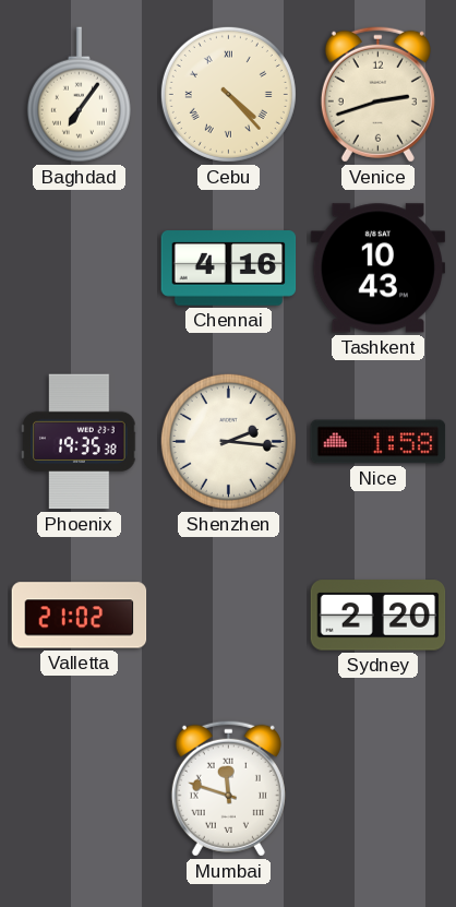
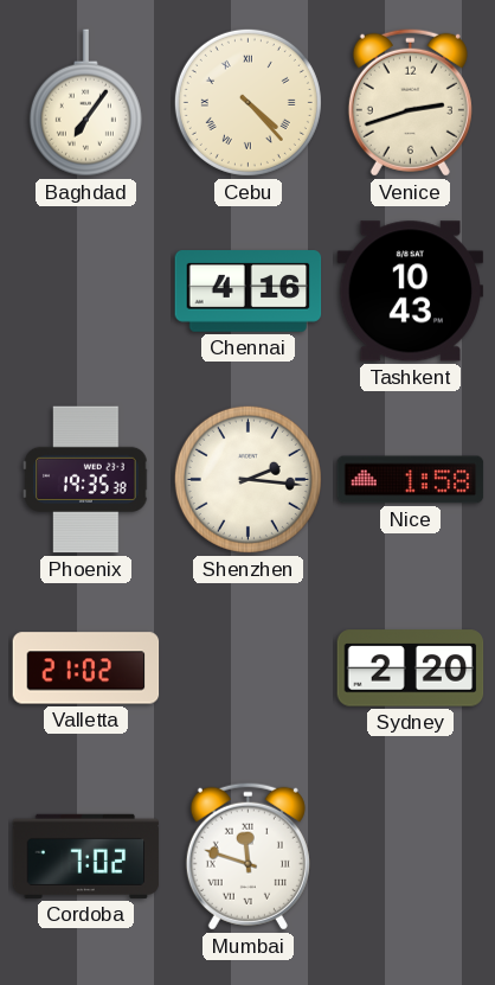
Cordoba: none -> 7:02
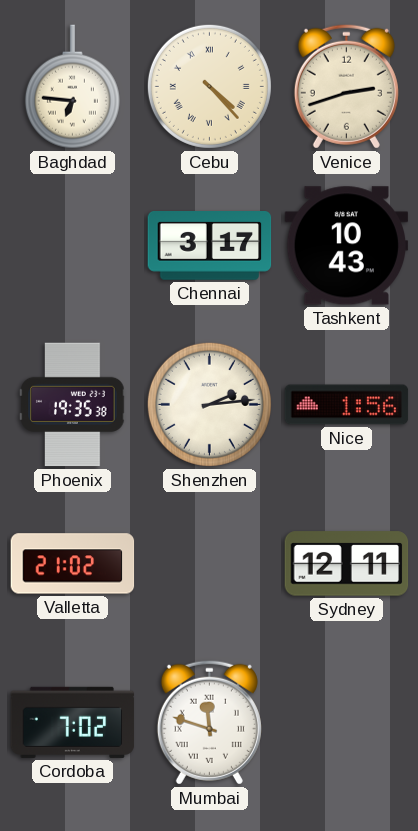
Baghdad: 7:06 -> 6:46
Chennai: 4:16 -> 3:17
Shenzhen: 2:16 -> 2:14
Nice: 1:58 -> 1:56
Sydney: 2:20 -> 12:11
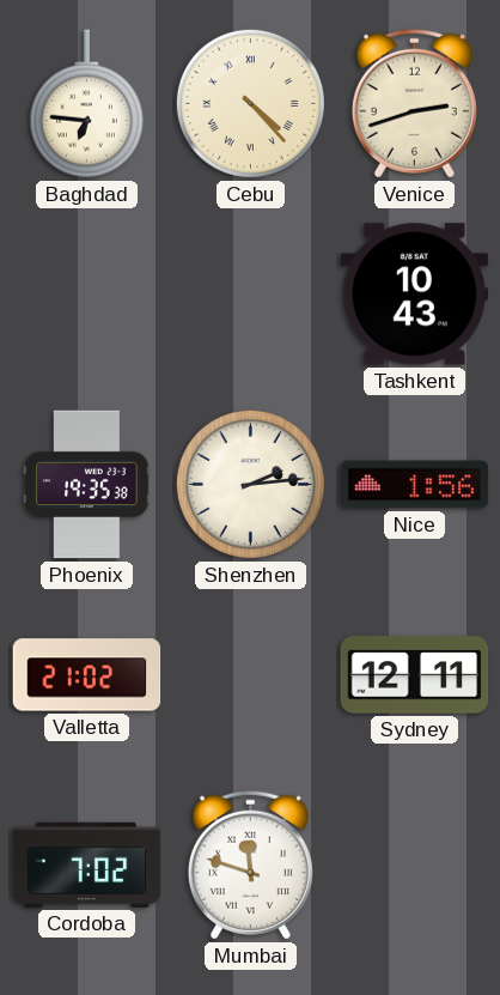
Chennai: 3:17 -> none
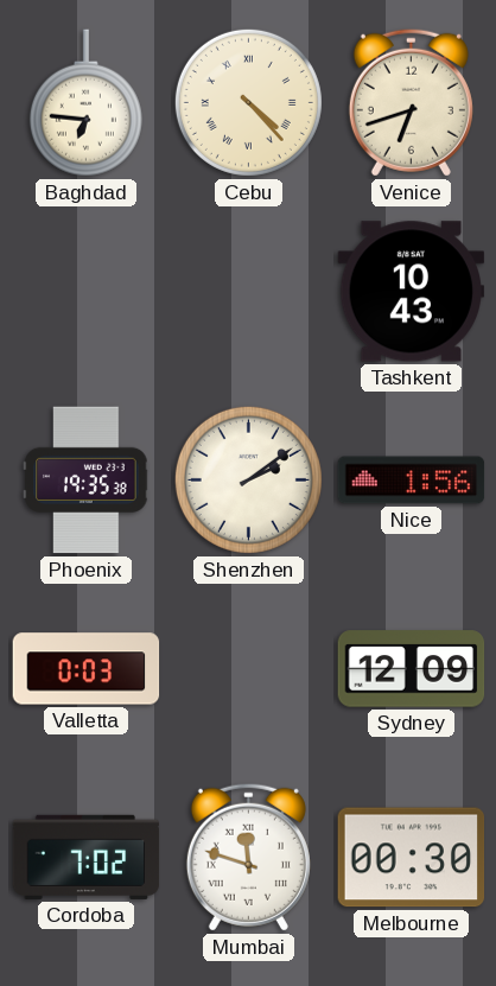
Venice: 2:42 -> 6:42
Shenzhen: 2:14 -> 2:09
Valletta: 21:02 -> 0:03
Sydney: 12:11 -> 12:09
Melbourne: none -> 00:30
